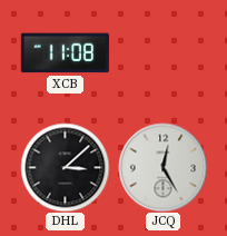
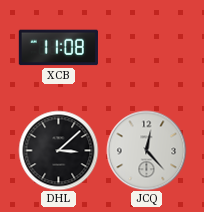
JCQ: 12:25 -> 12:23
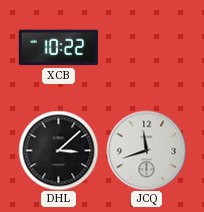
XCB: 11:08 -> 10:22
JCQ: 12:23 -> 11:42
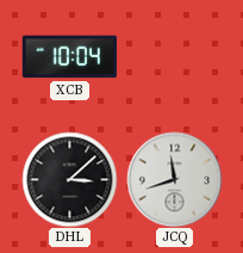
XCB: 10:22 -> 10:04
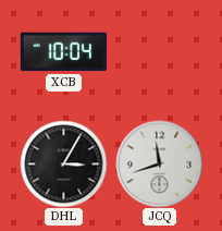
DHL: 3:08 -> 3:05
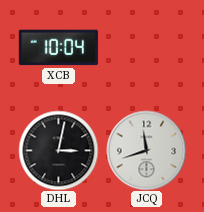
DHL: 3:05 -> 3:02
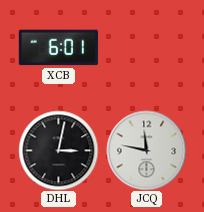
XCB: 10:04 -> 6:01
JCQ: 11:42 -> 11:47
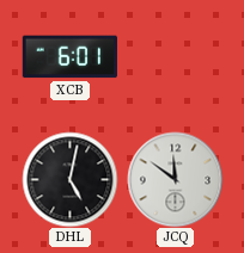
DHL: 3:02 -> 5:02
JCQ: 11:47 -> 11:51
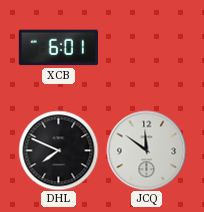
DHL: 5:02 -> 7:49
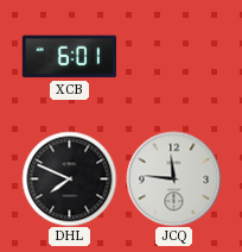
JCQ: 11:51 -> 11:46
